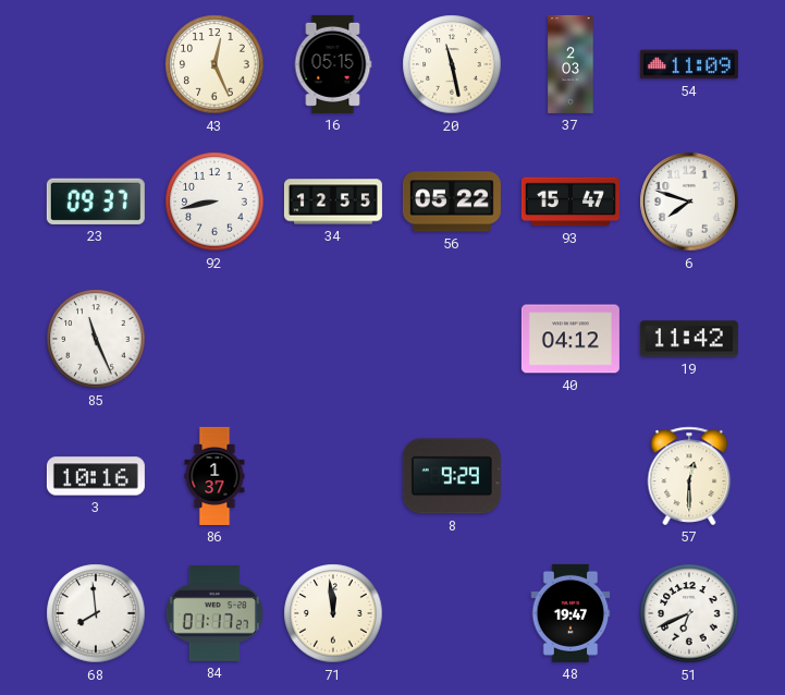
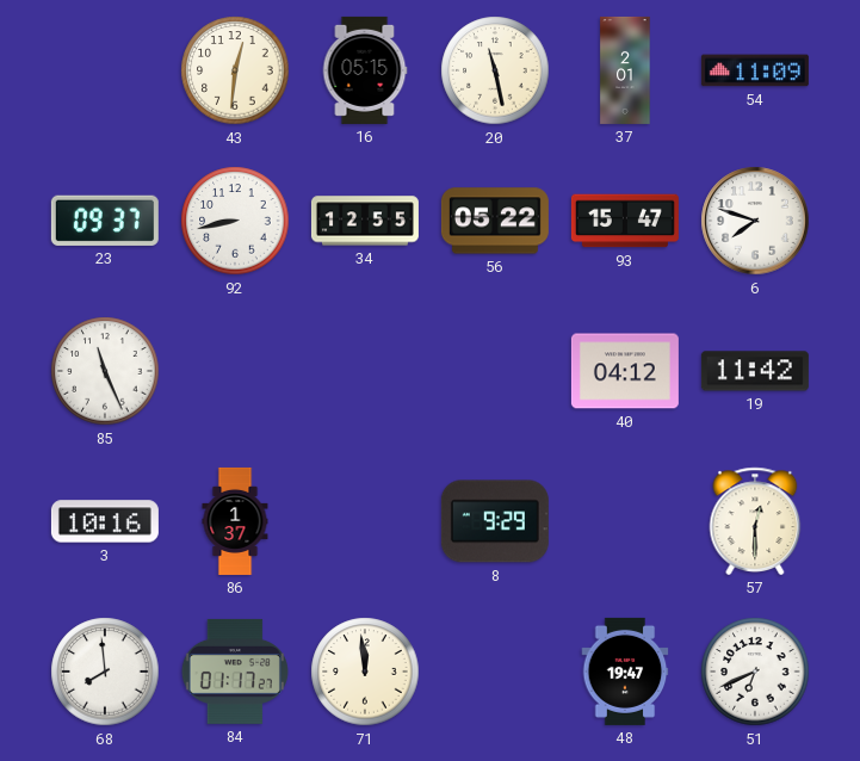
43: 12:26 -> 12:31
37: 2:03 -> 2:01
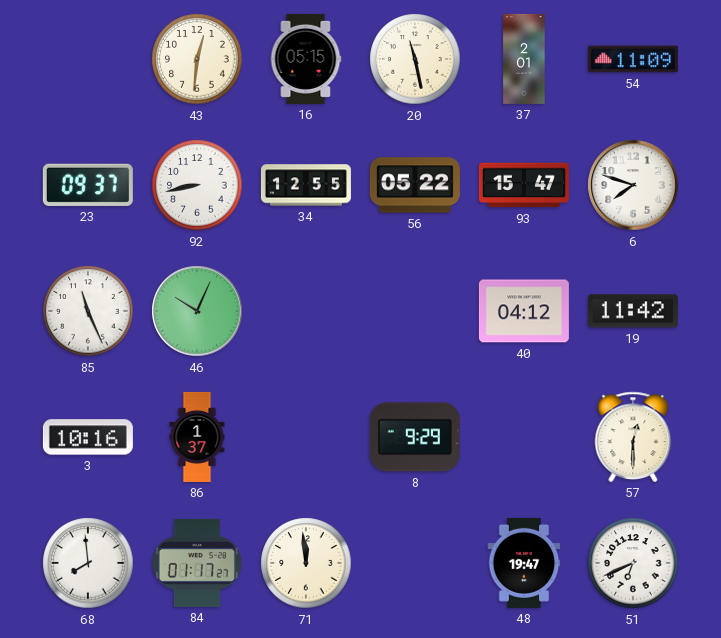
46: none -> 10:04
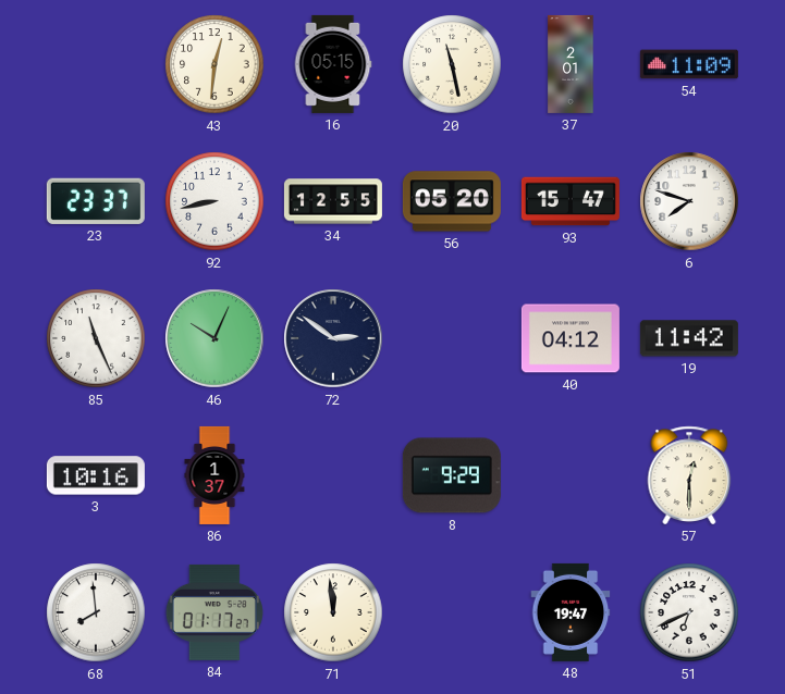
23: 09:37 -> 23:37
56: 05:22 -> 05:20
72: none -> 2:51
